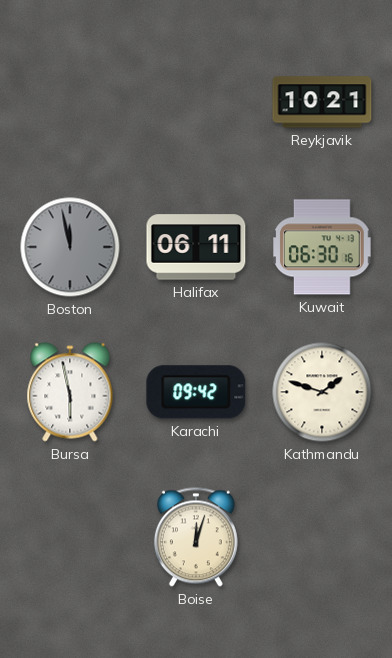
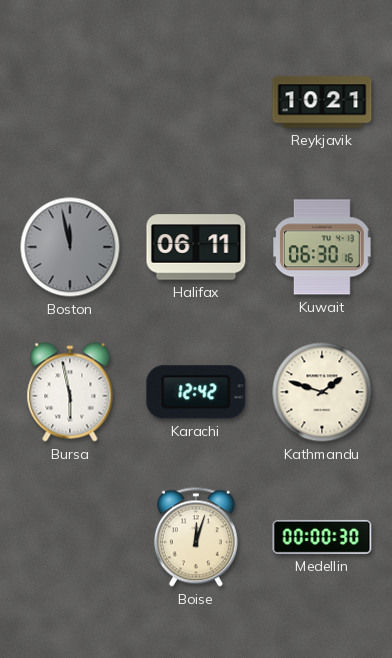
Karachi: 09:42 -> 12:42
Medellin: none -> 00:00
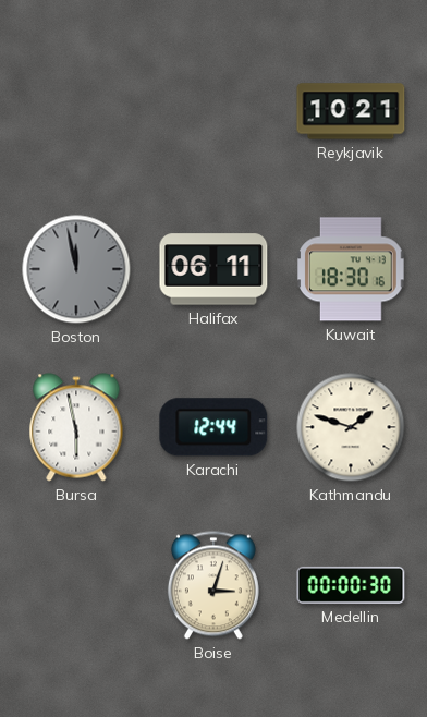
Kuwait: 06:30 -> 18:30
Karachi: 12:42 -> 12:44
Boise: 12:03 -> 3:03
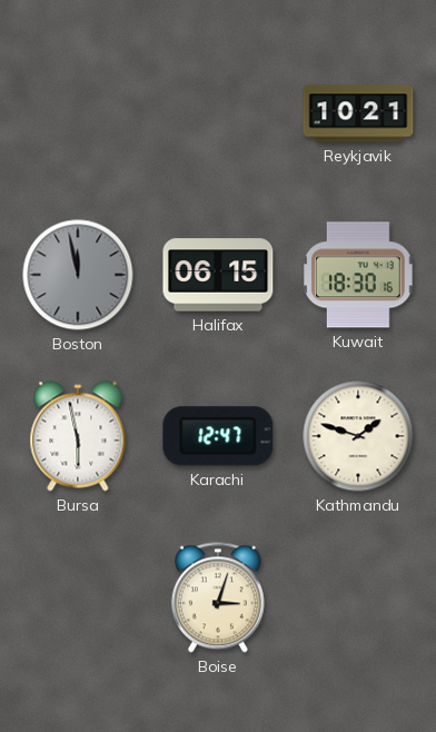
Halifax: 06:11 -> 06:15
Karachi: 12:44 -> 12:47
Medellin: 00:00 -> none
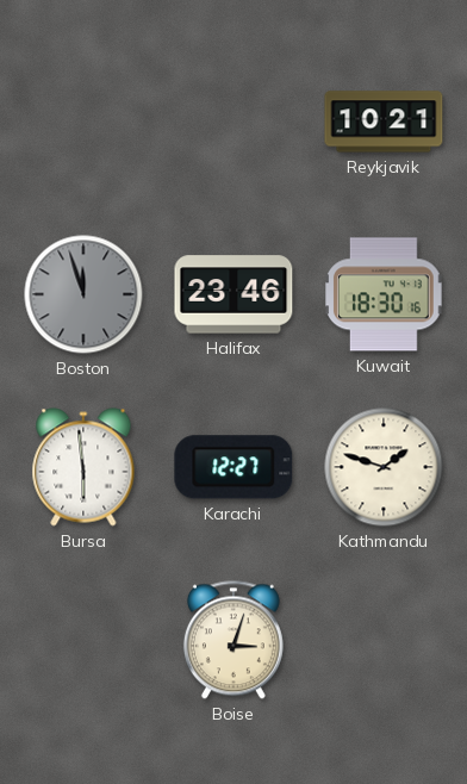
Boston: 11:58 -> 11:57
Halifax: 06:15 -> 23:46
Bursa: 5:58 -> 5:59
Karachi: 12:47 -> 12:27
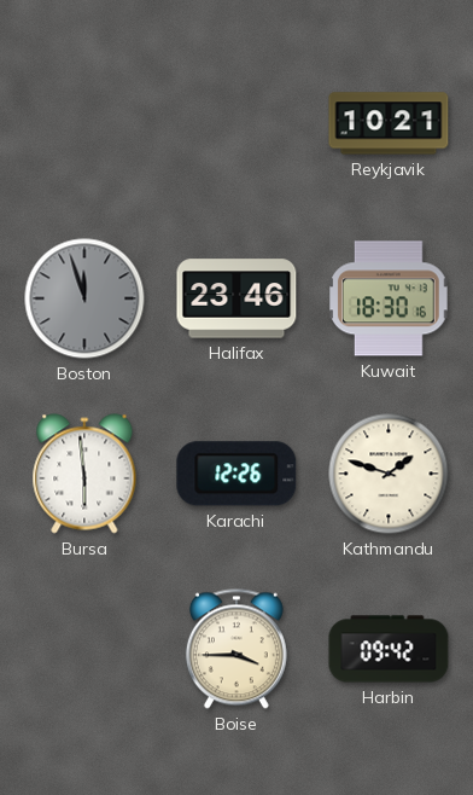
Karachi: 12:27 -> 12:26
Boise: 3:03 -> 3:45
Harbin: none -> 09:42
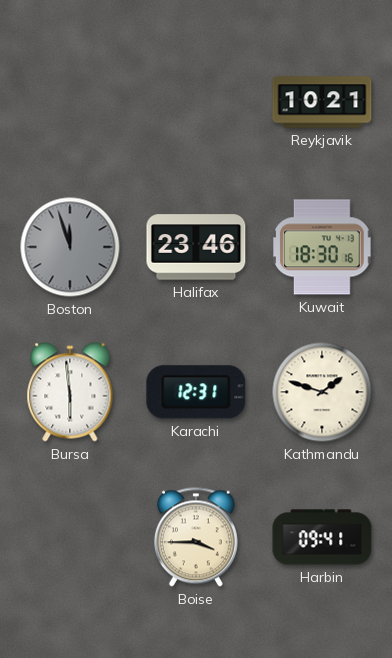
Karachi: 12:26 -> 12:31
Harbin: 09:42 -> 09:41
